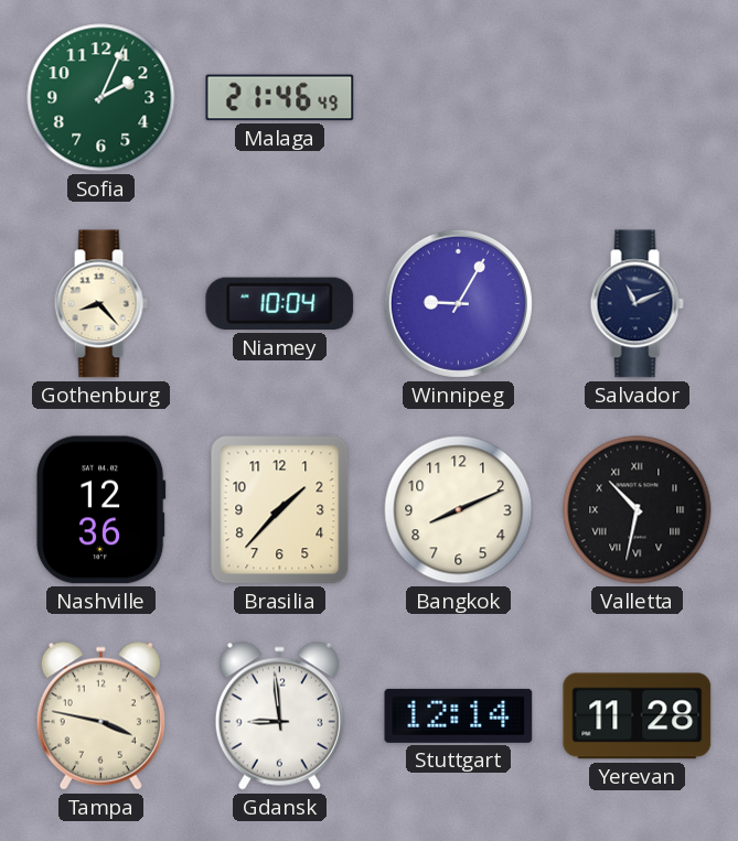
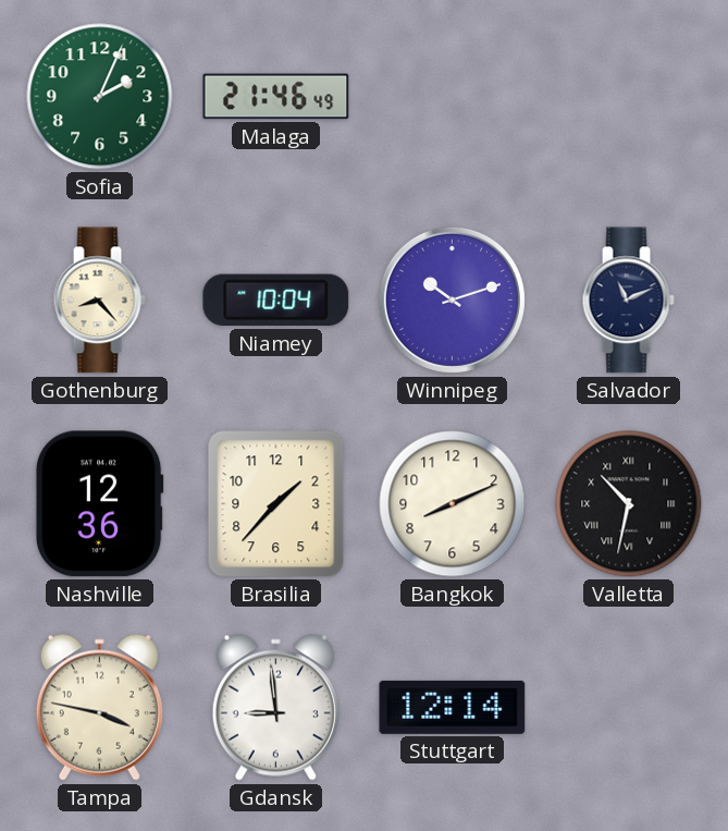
Winnipeg: 9:05 -> 10:12
Yerevan: 11:28 -> none
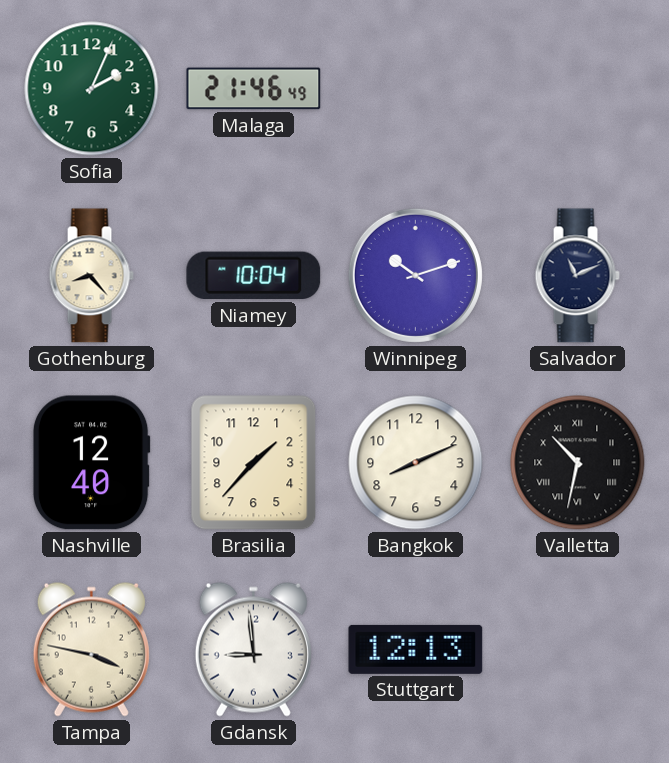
Nashville: 12:36 -> 12:40
Stuttgart: 12:14 -> 12:13
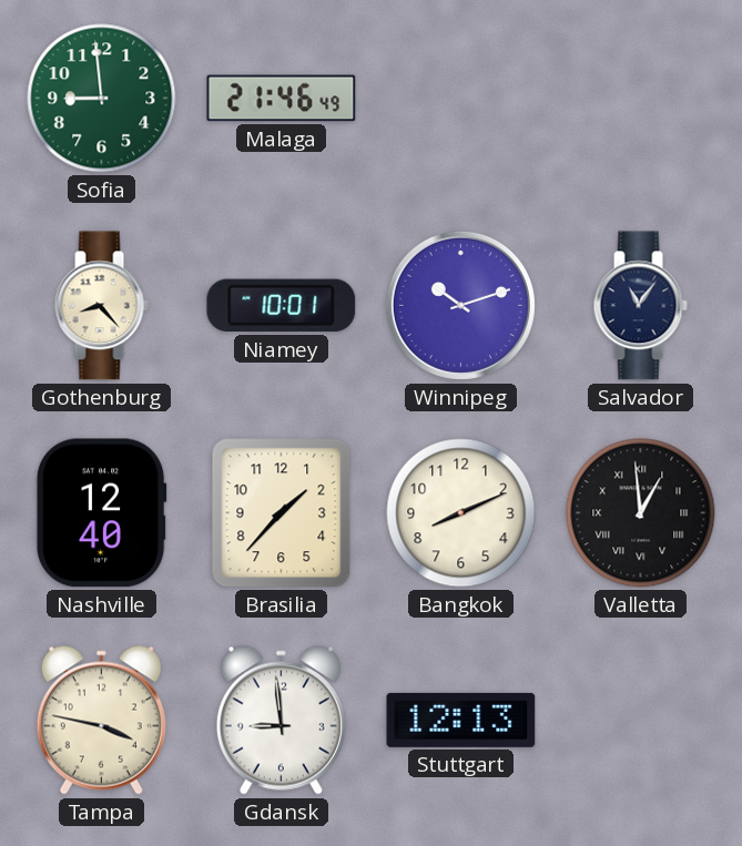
Sofia: 2:04 -> 8:59
Niamey: 10:04 -> 10:01
Salvador: 11:11 -> 11:06
Valletta: 10:32 -> 12:59
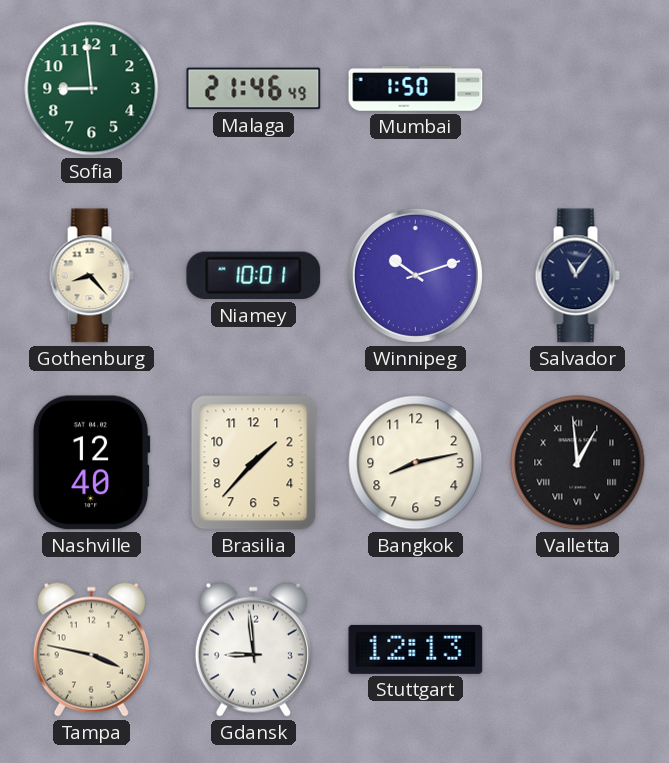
Mumbai: none -> 1:50
Bangkok: 8:11 -> 8:13
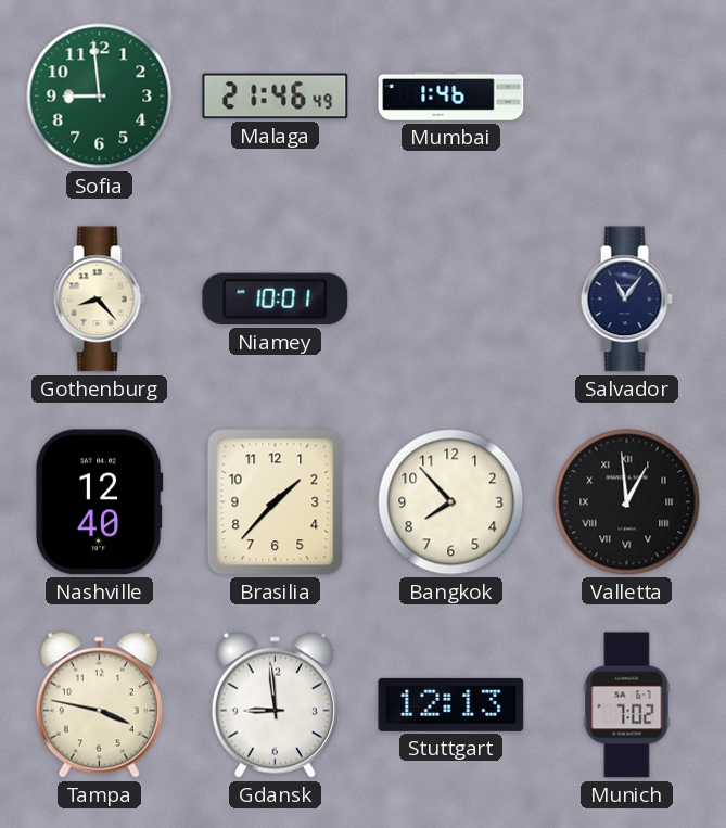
Mumbai: 1:50 -> 1:46
Winnipeg: 10:12 -> none
Bangkok: 8:13 -> 7:53
Munich: none -> 7:02
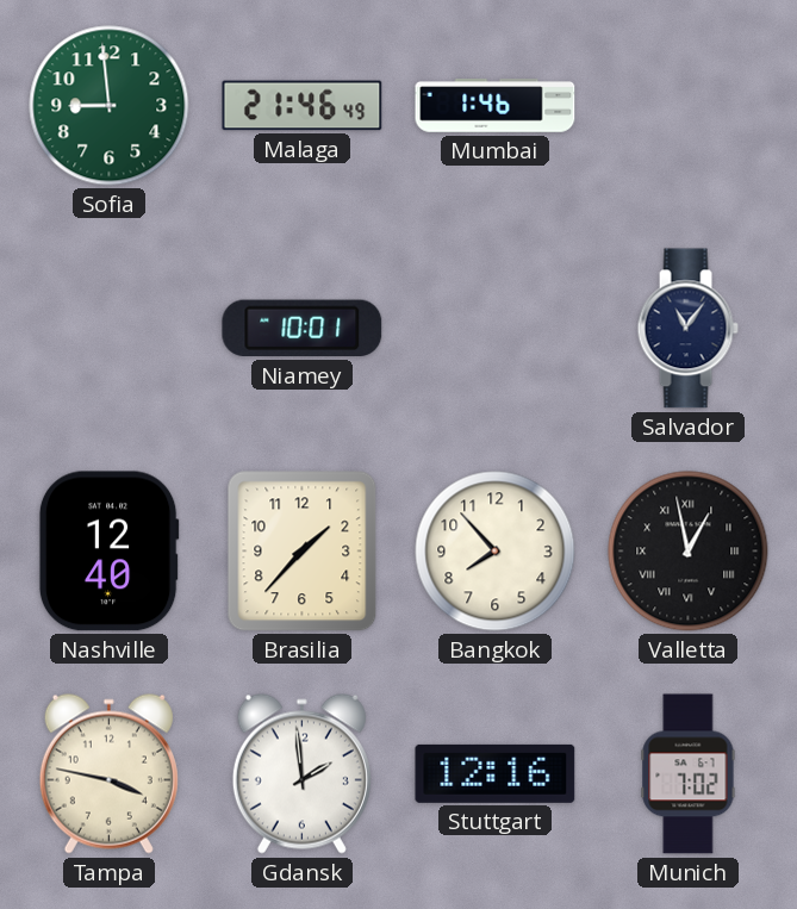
Gothenburg: 8:23 -> none
Valletta: 12:59 -> 12:58
Gdansk: 8:59 -> 1:59
Stuttgart: 12:13 -> 12:16
